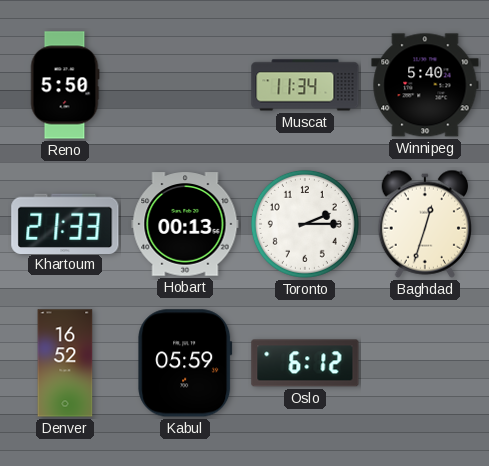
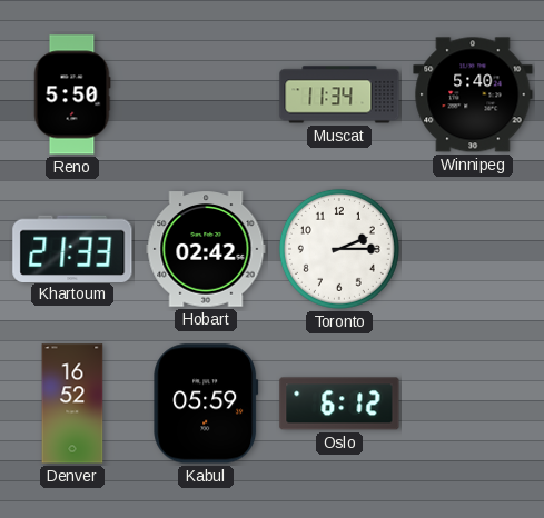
Hobart: 00:13 -> 02:42
Baghdad: 12:33 -> none
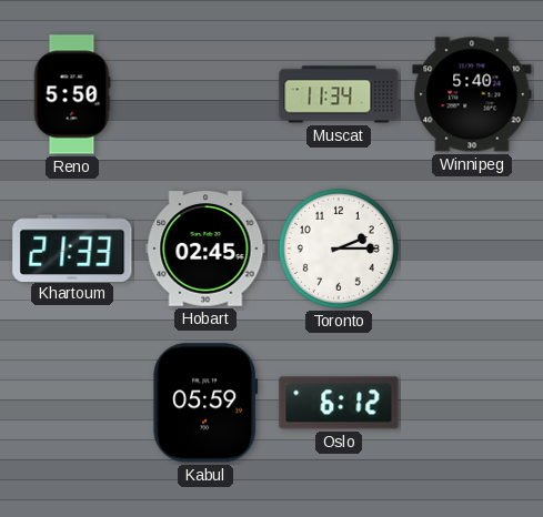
Hobart: 02:42 -> 02:45
Denver: 16:52 -> none
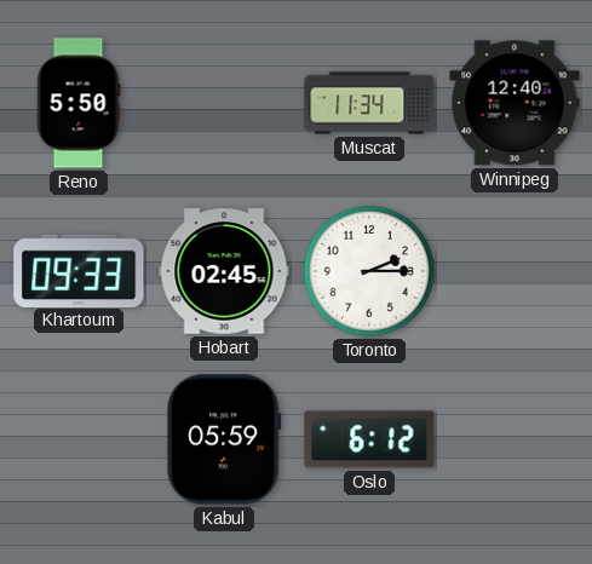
Winnipeg: 5:40 -> 12:40
Khartoum: 21:33 -> 09:33
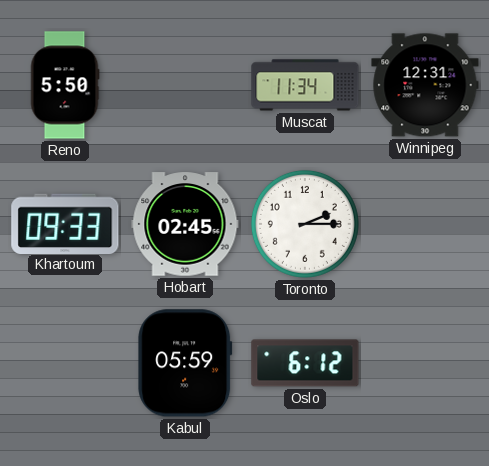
Winnipeg: 12:40 -> 12:31
